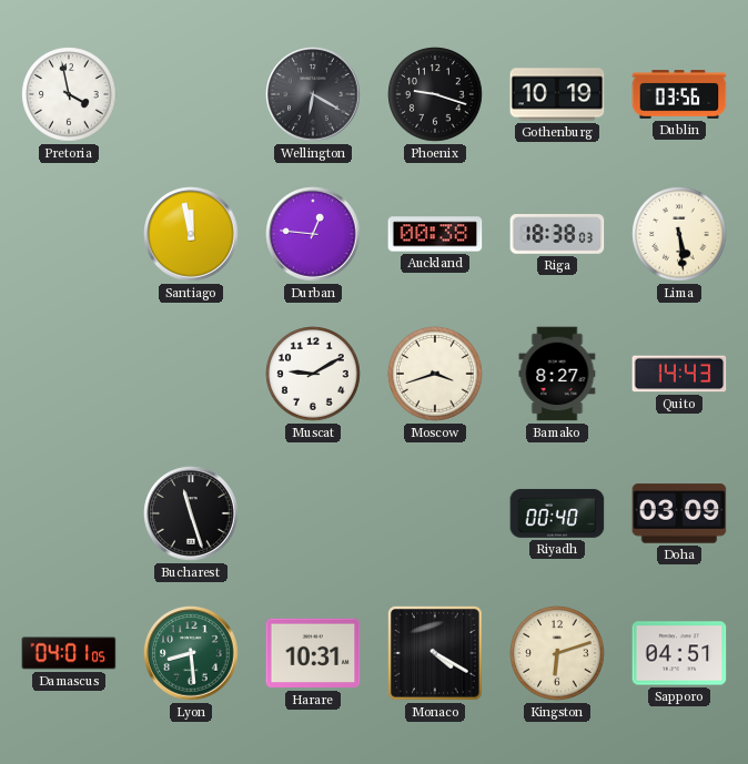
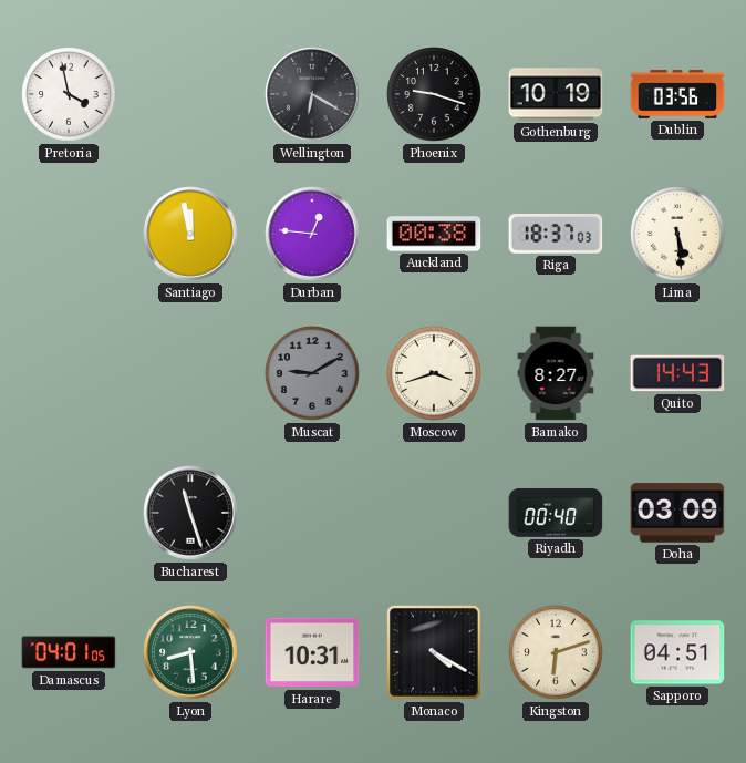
Riga: 18:38 -> 18:37
Muscat dial: white -> grey
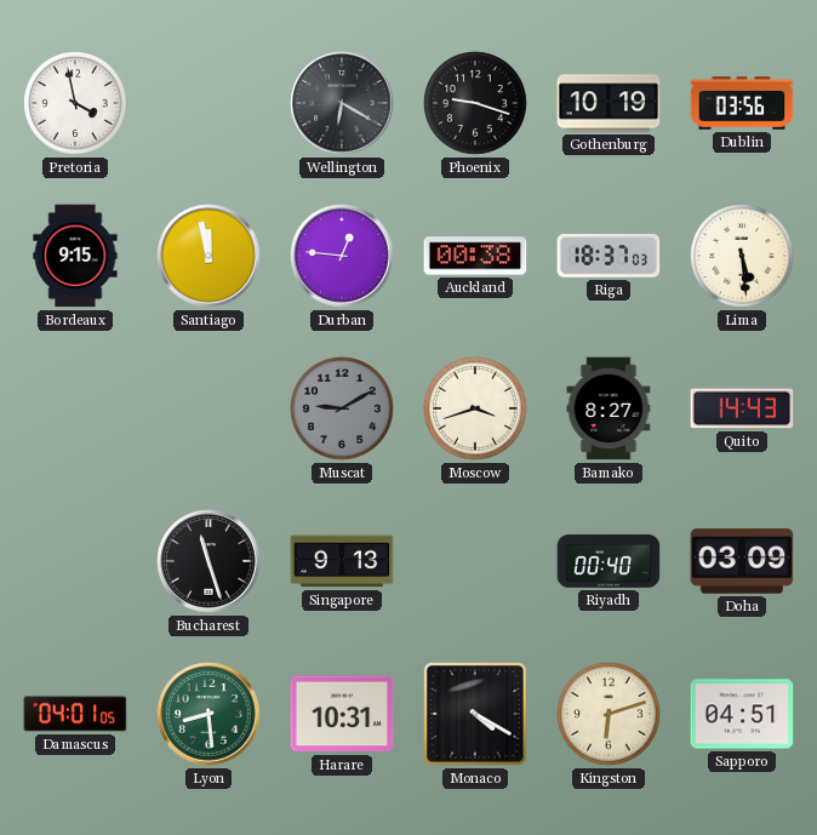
Bordeaux: none -> 9:15
Singapore: none -> 9:13
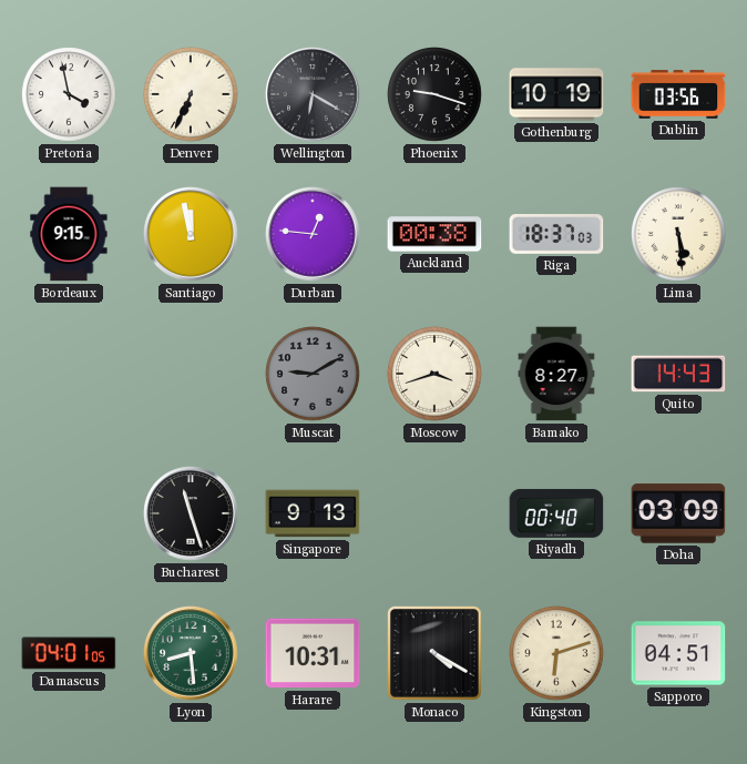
Denver: none -> 6:34
